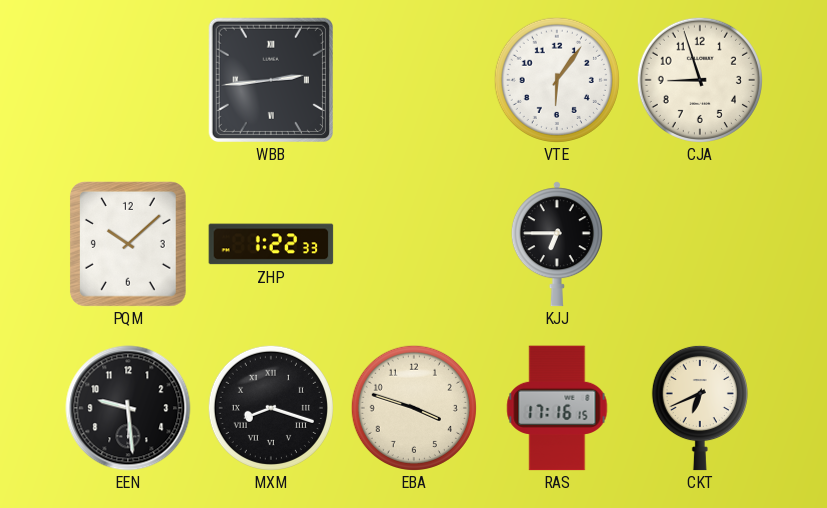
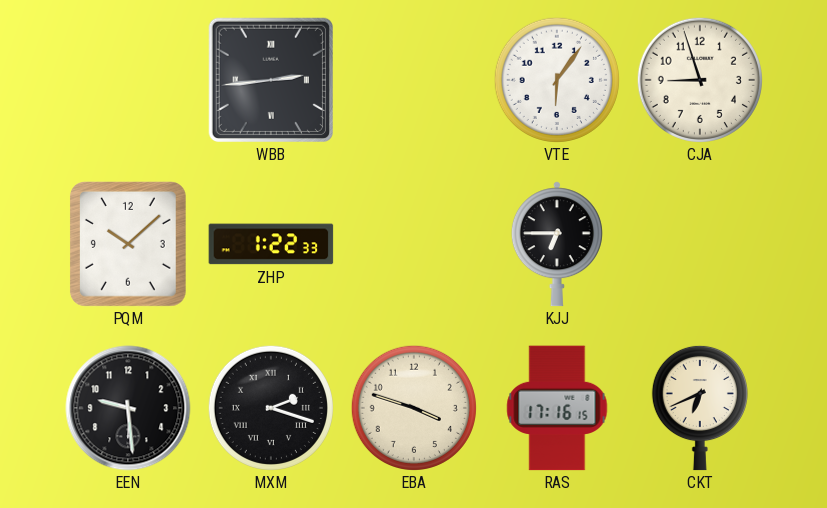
MXM: 8:18 -> 2:18
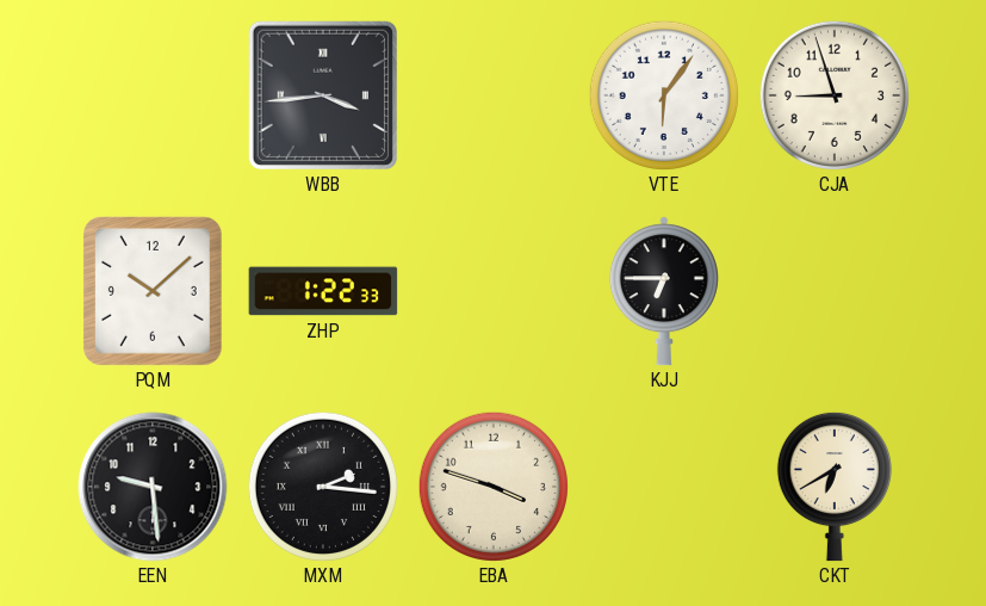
WBB: 2:44 -> 3:44
MXM: 2:18 -> 2:16
RAS: 17:16 -> none
CKT: 6:41 -> 6:40
